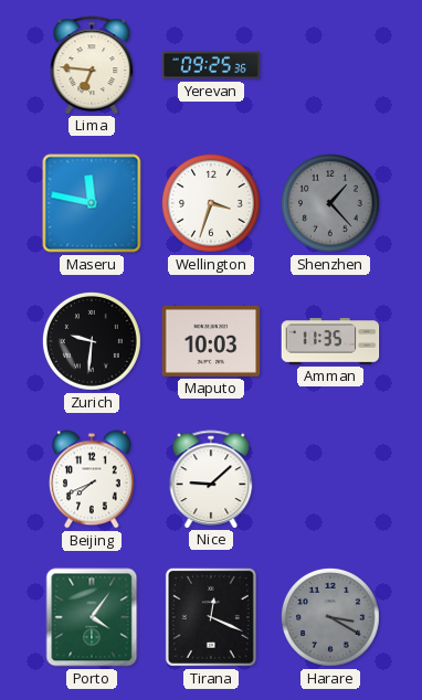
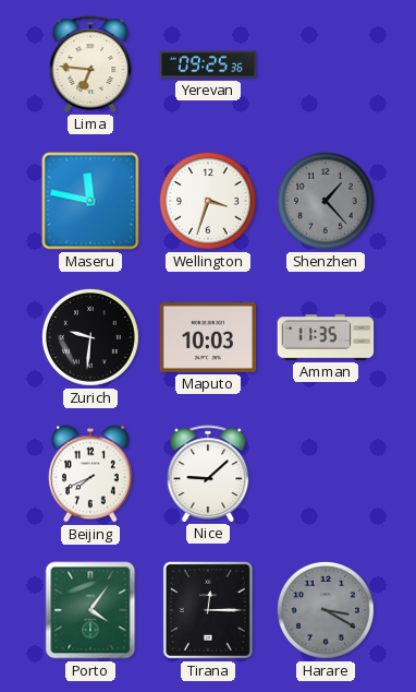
Tirana: 12:19 -> 12:15
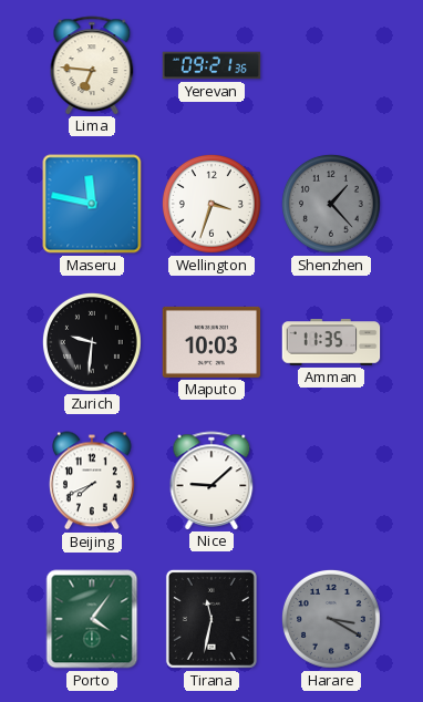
Yerevan: 09:25 -> 09:21
Tirana: 12:15 -> 11:32
